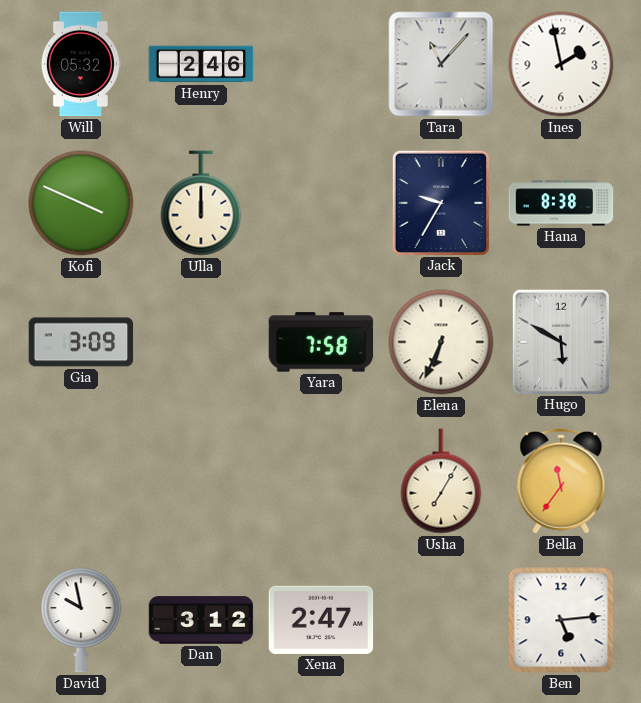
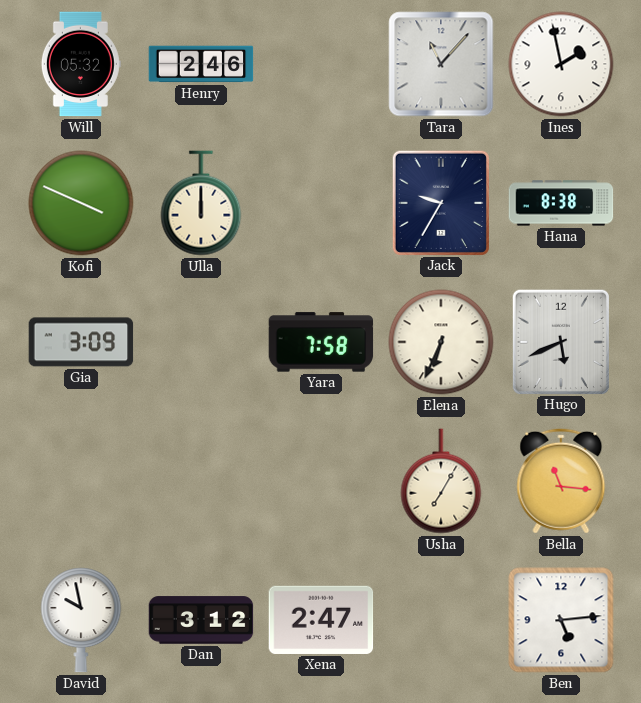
Hugo: 5:50 -> 5:41
Bella: 11:36 -> 11:16
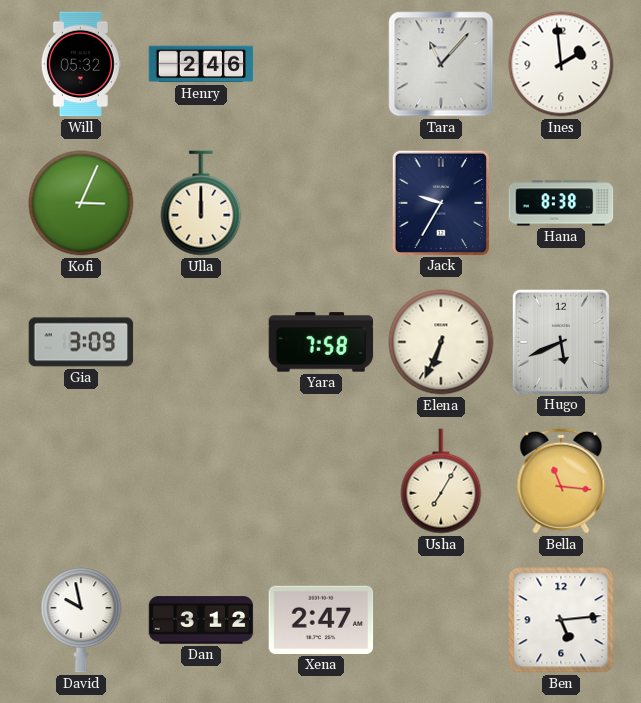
Ines: 1:58 -> 1:59
Kofi: 3:49 -> 3:04
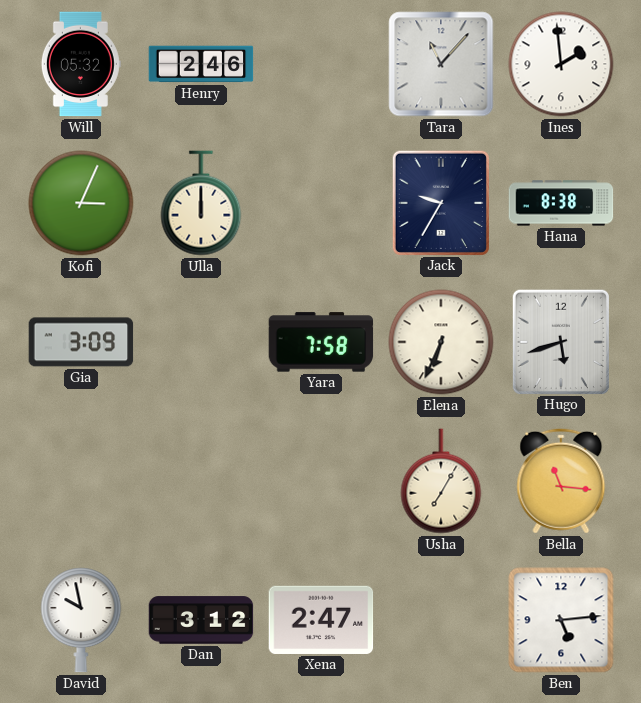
Hugo: 5:41 -> 5:42
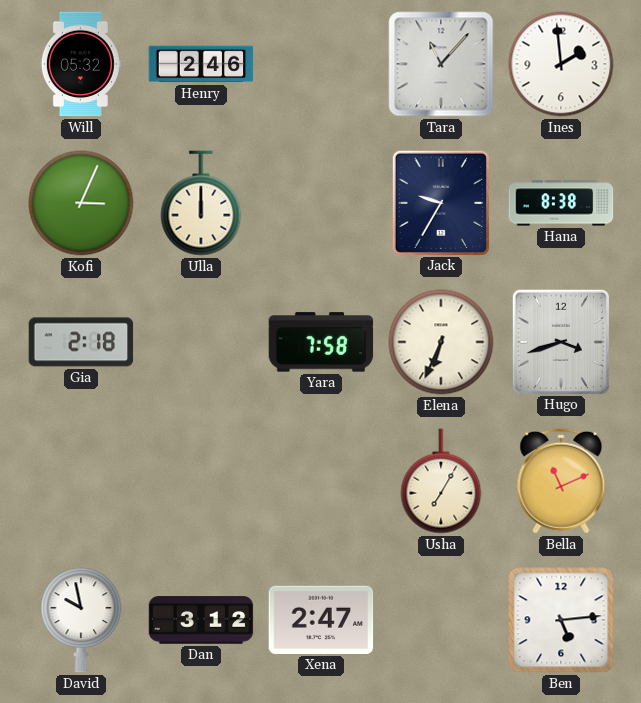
Gia: 3:09 -> 2:18
Hugo: 5:42 -> 3:42
Bella: 11:16 -> 11:11
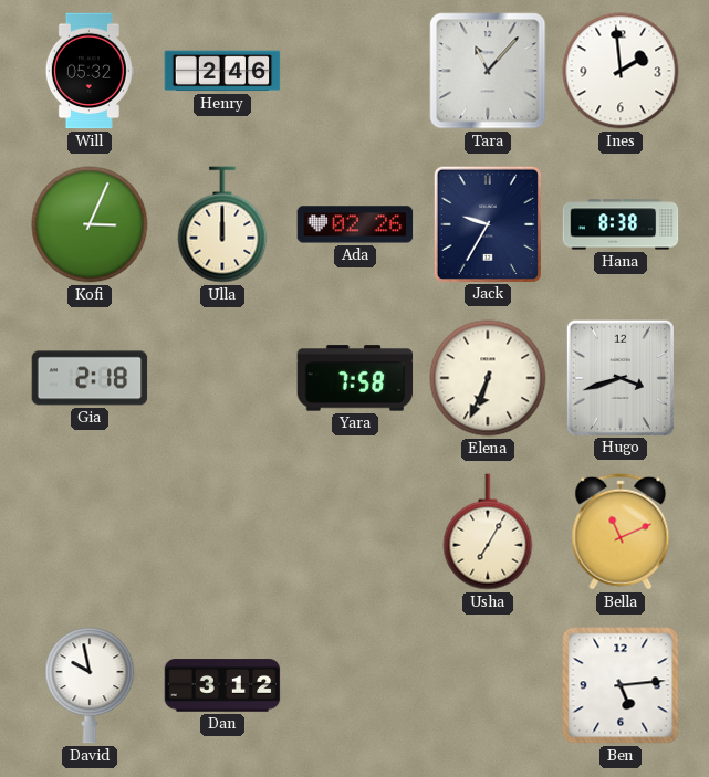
Ada: none -> 02:26
Xena: 2:47 -> none
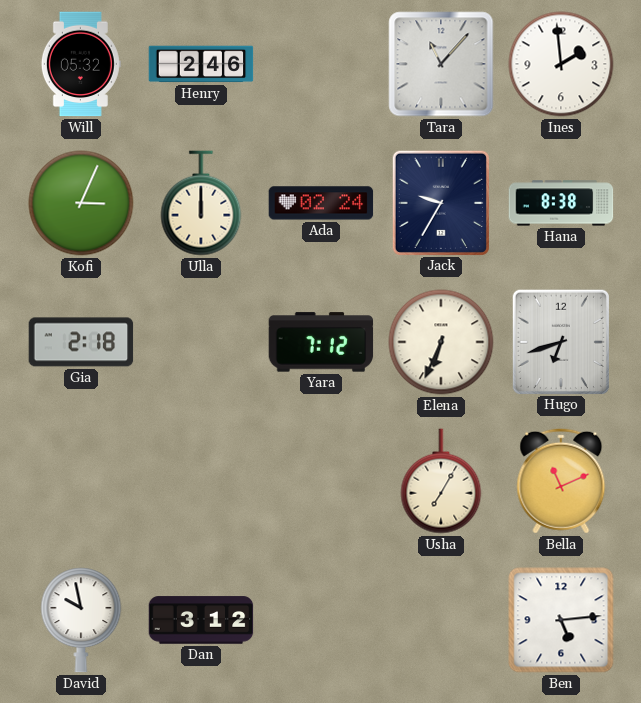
Ada: 02:26 -> 02:24
Yara: 7:58 -> 7:12
Hugo: 3:42 -> 6:42
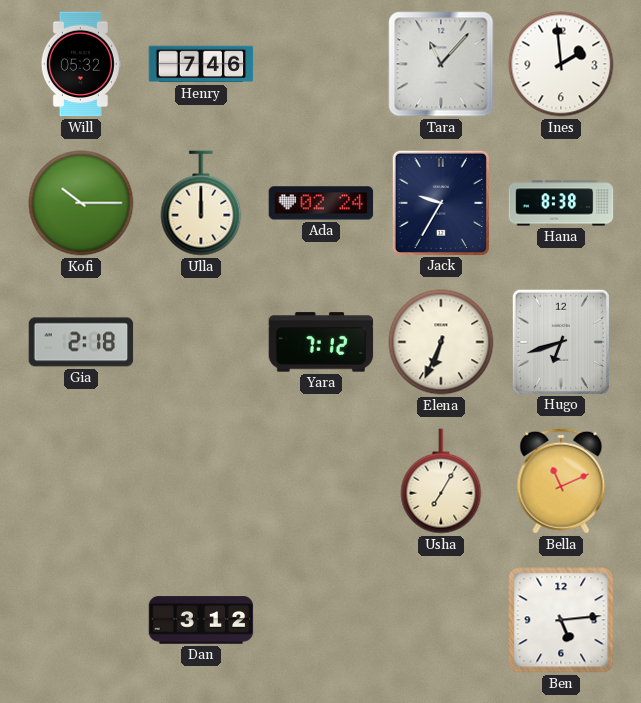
Henry: 2:46 -> 7:46
Kofi: 3:04 -> 10:15
David: 9:58 -> none
